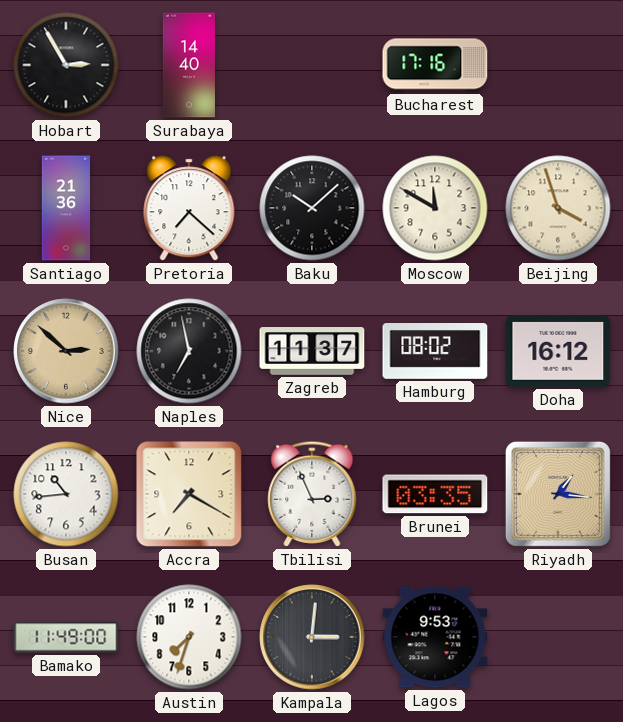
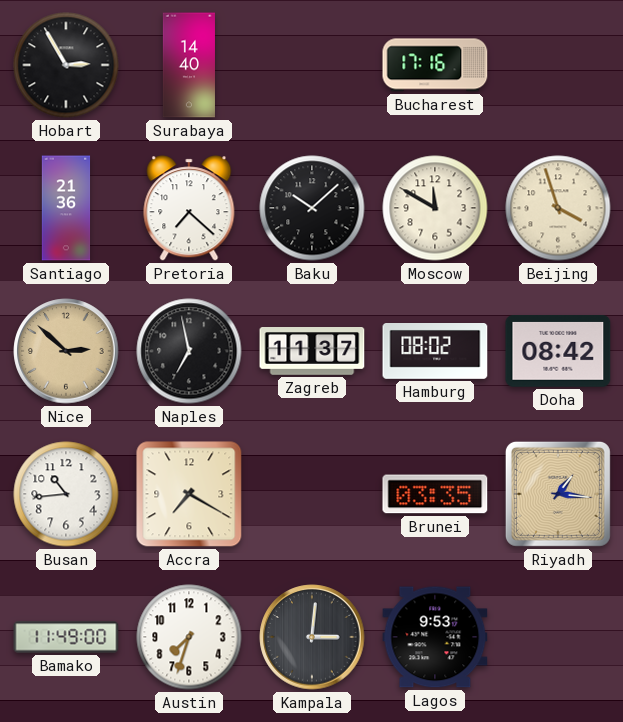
Doha: 16:12 -> 08:42
Tbilisi: 2:56 -> none
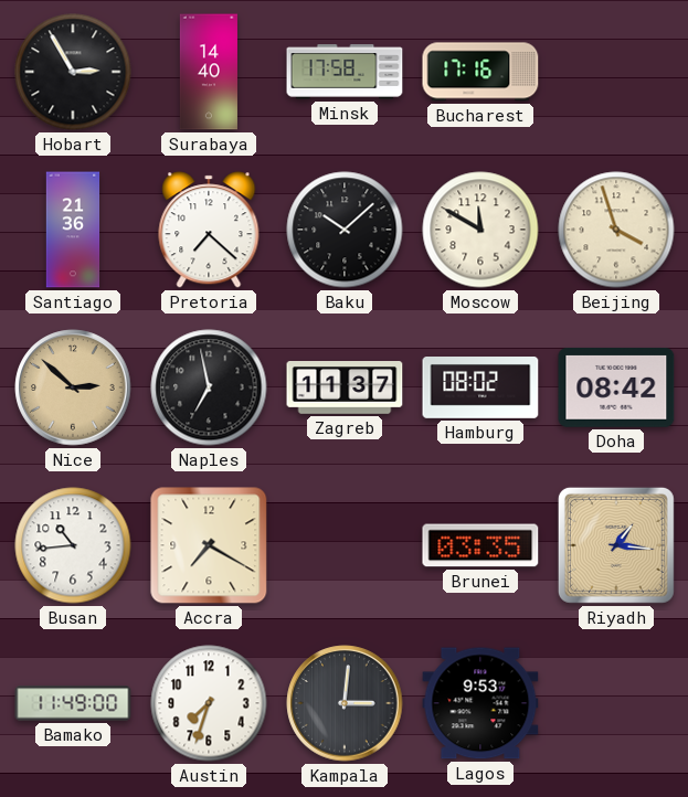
Minsk: none -> 17:58
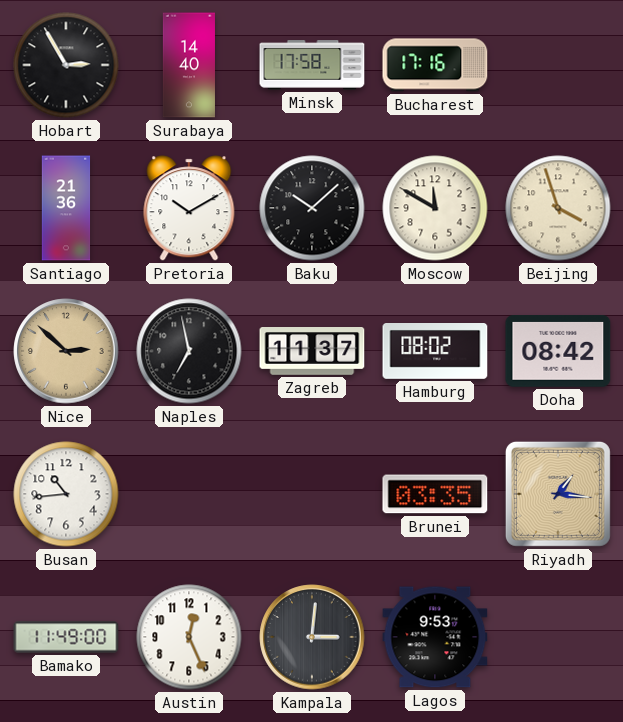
Pretoria: 7:22 -> 10:10
Accra: 7:20 -> none
Austin: 7:33 -> 12:26
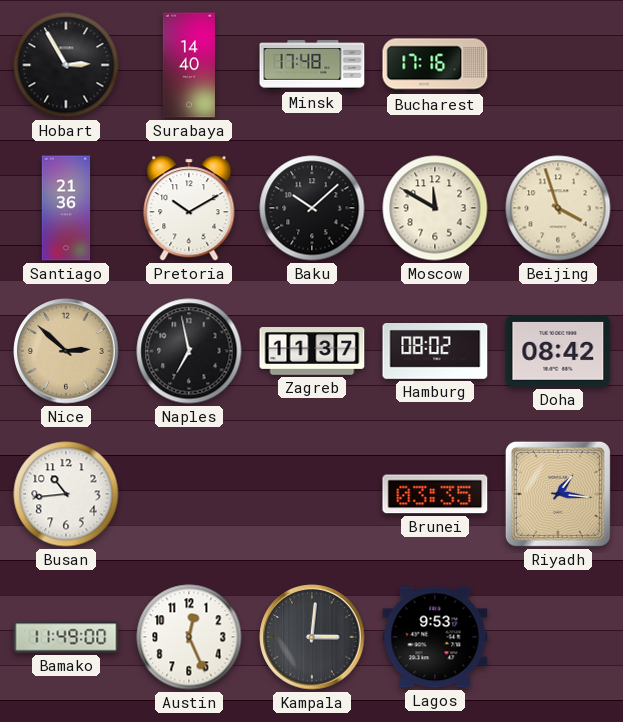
Minsk: 17:58 -> 17:48
